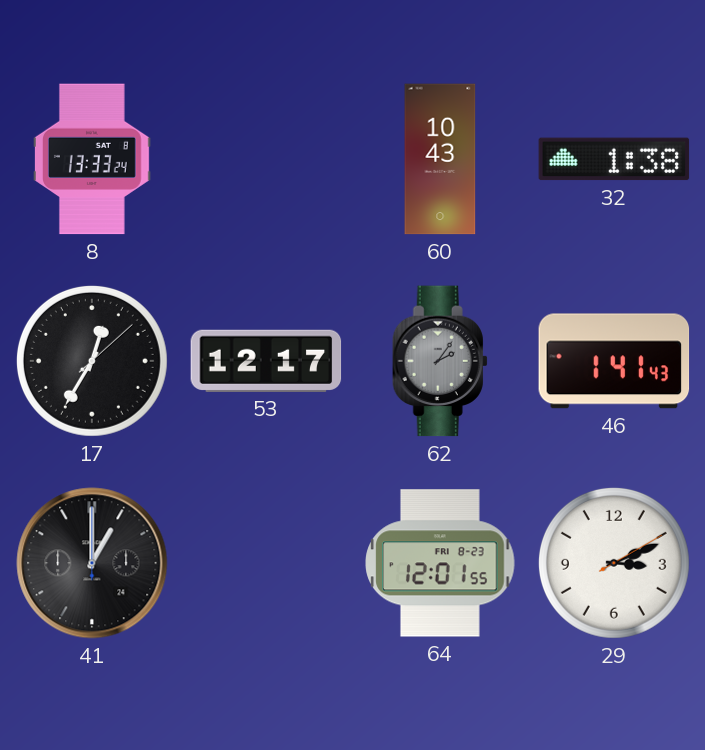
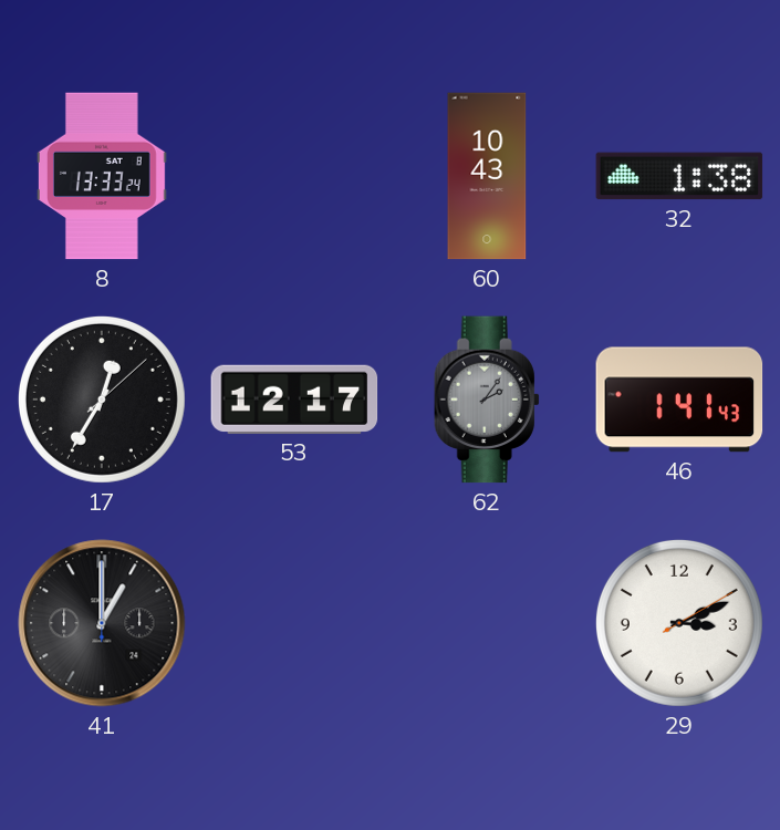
64: 12:01 -> none
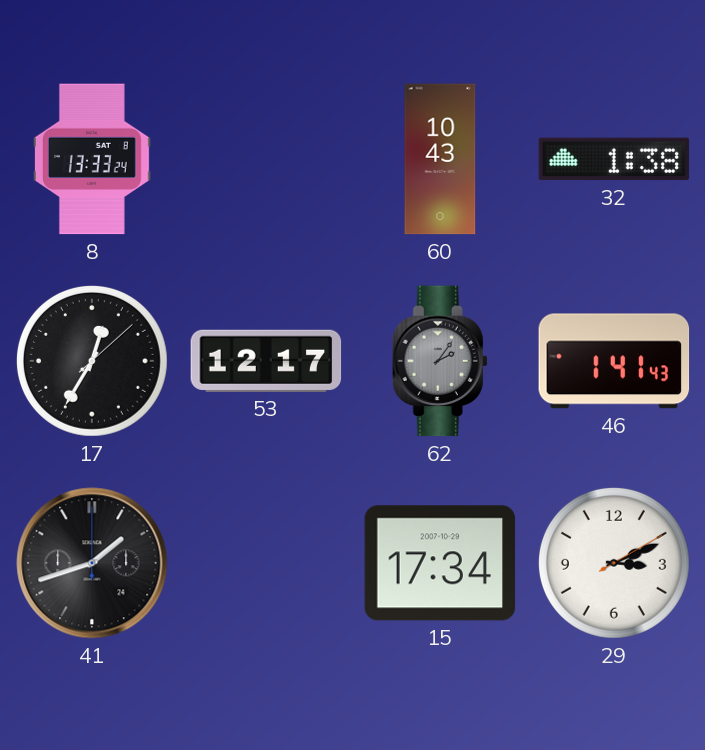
41: 1:00 -> 1:42
15: none -> 17:34
